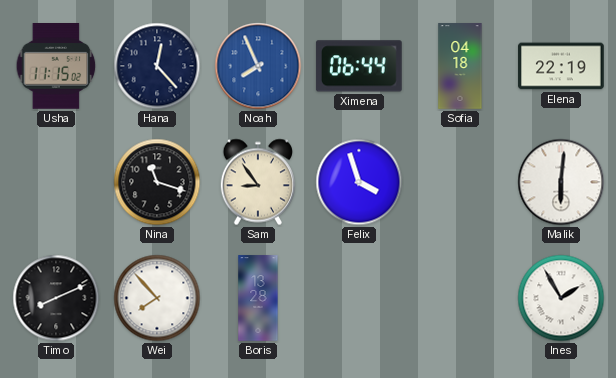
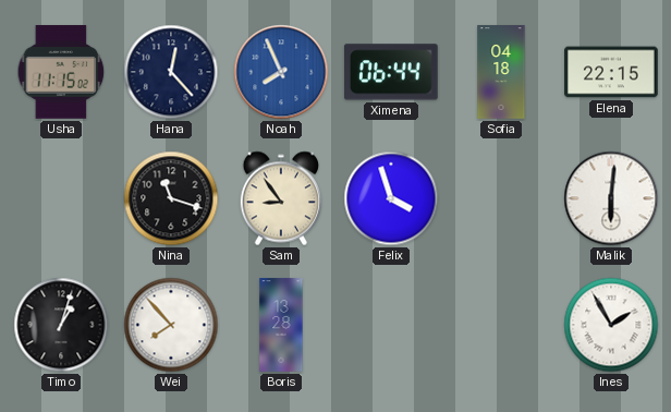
Elena: 22:19 -> 22:15
Timo: 8:11 -> 1:03
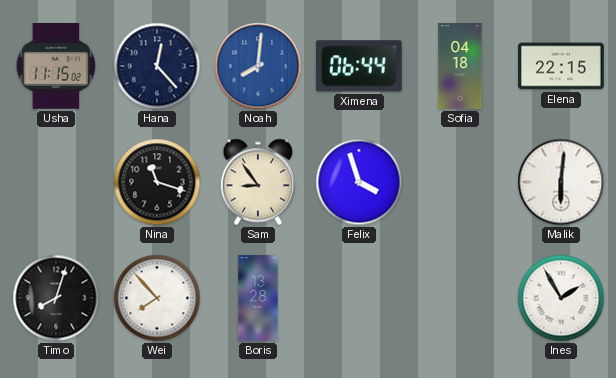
Noah: 7:56 -> 8:01
Timo: 1:03 -> 8:03
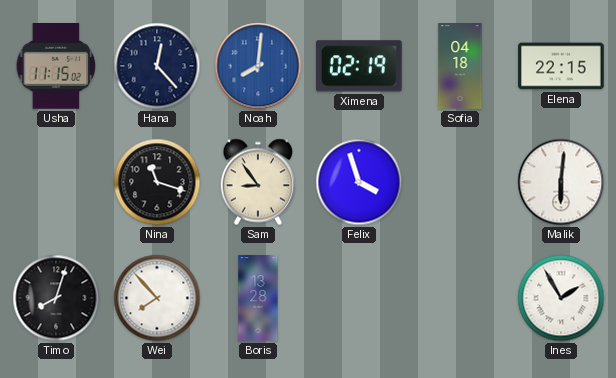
Ximena: 06:44 -> 02:19
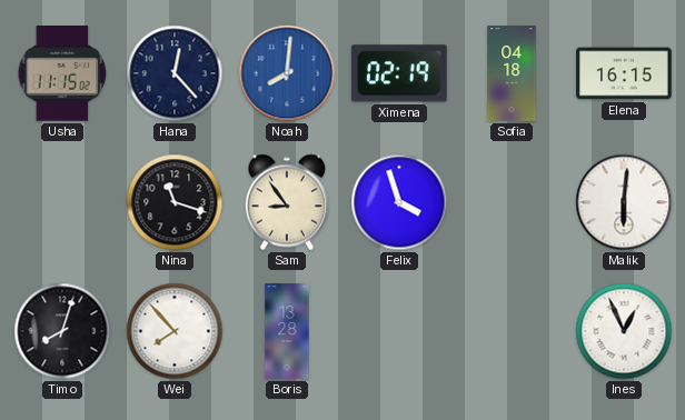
Elena: 22:15 -> 16:15
Ines: 1:55 -> 12:56
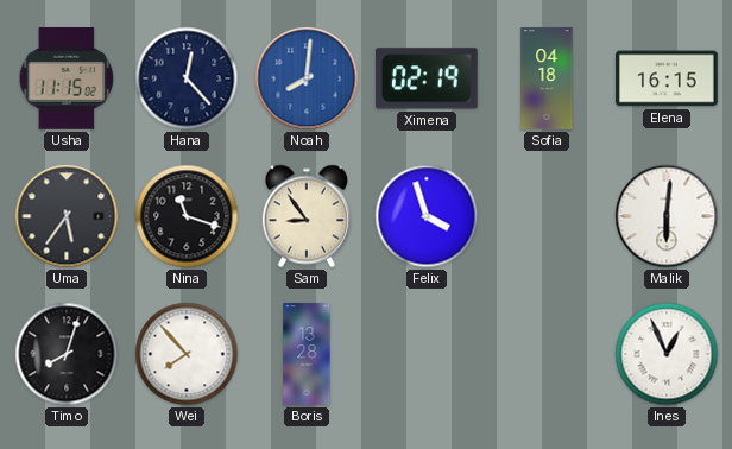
Uma: none -> 5:36
